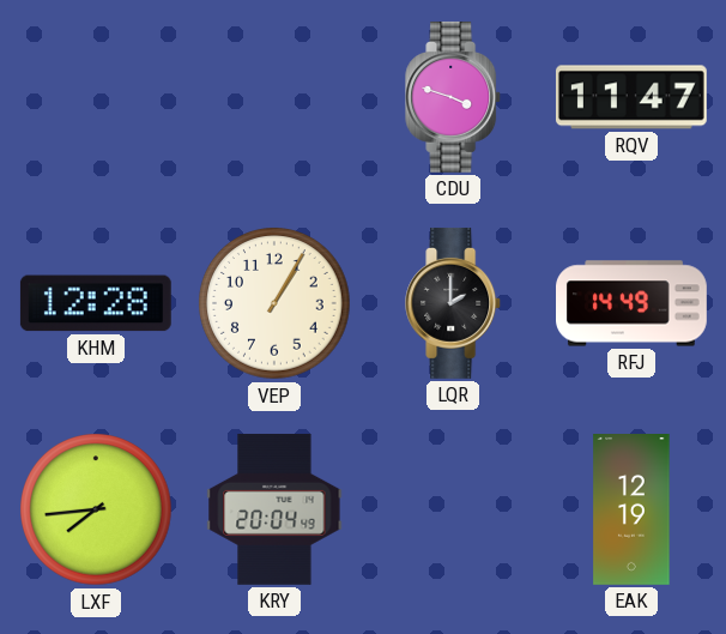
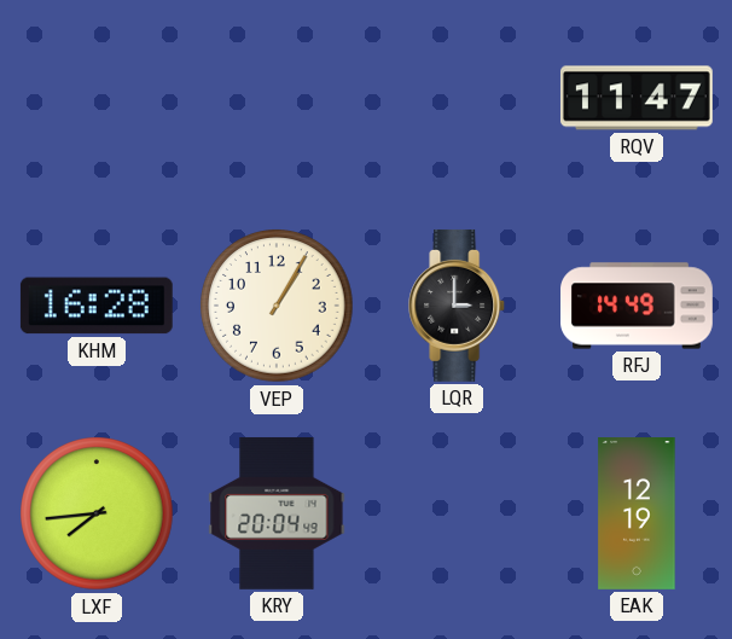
CDU: 3:48 -> none
KHM: 12:28 -> 16:28
LQR: 2:00 -> 3:00
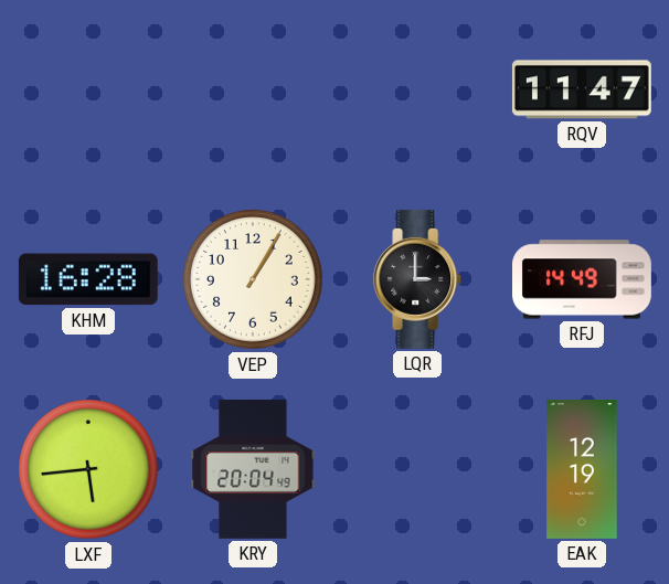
LXF: 7:44 -> 5:44
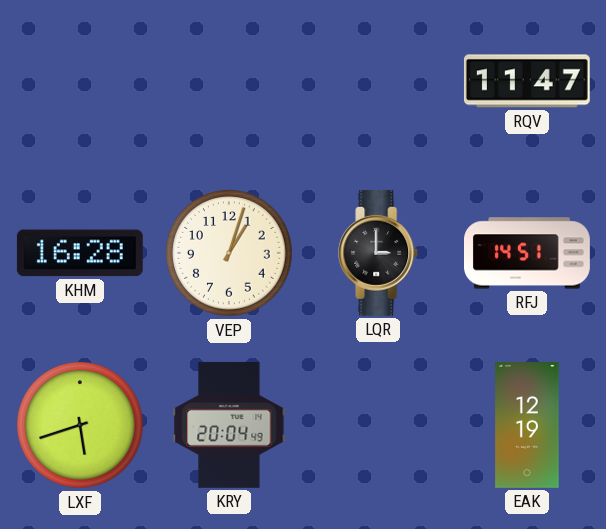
VEP: 1:05 -> 1:03
RFJ: 14:49 -> 14:51
LXF: 5:44 -> 5:42
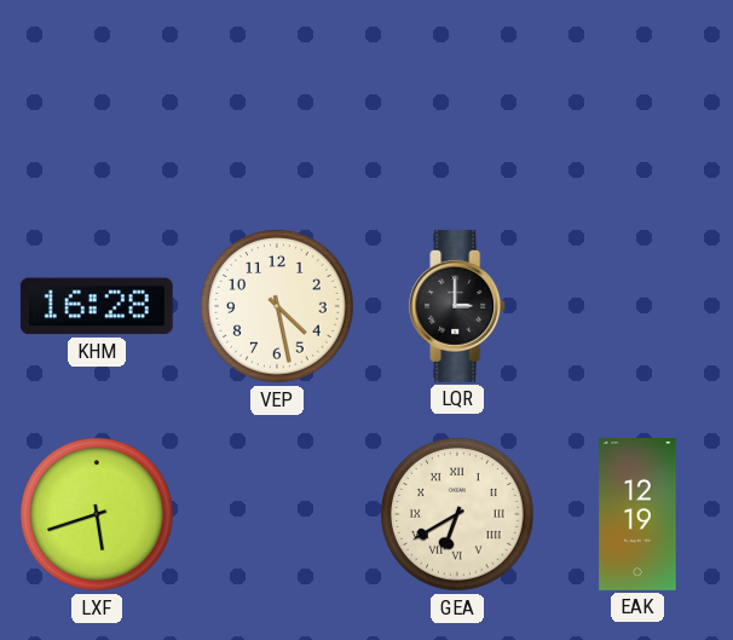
RQV: 11:47 -> none
VEP: 1:03 -> 4:28
RFJ: 14:51 -> none
KRY: 20:04 -> none
GEA: none -> 6:40
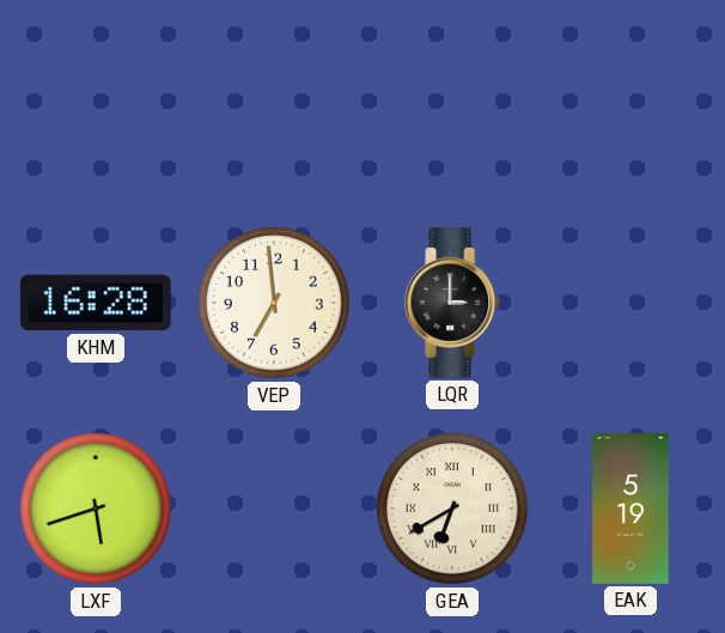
VEP: 4:28 -> 6:59
EAK: 12:19 -> 5:19
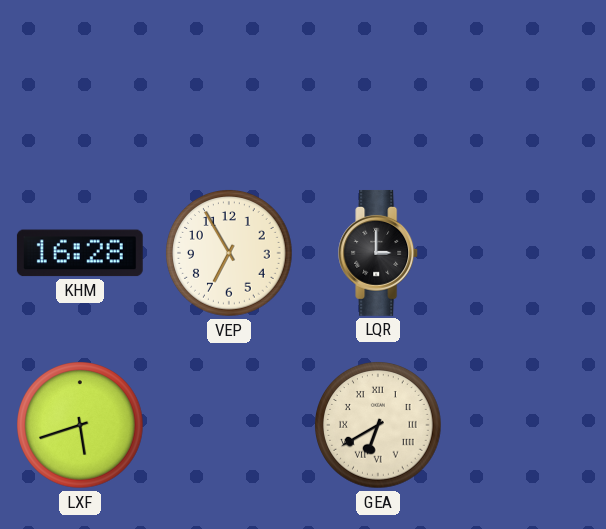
VEP: 6:59 -> 6:55
EAK: 5:19 -> none
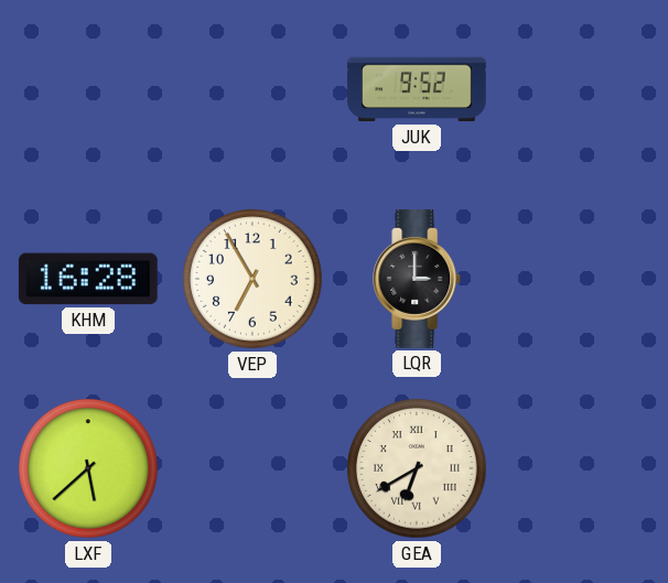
JUK: none -> 9:52
LXF: 5:42 -> 5:38
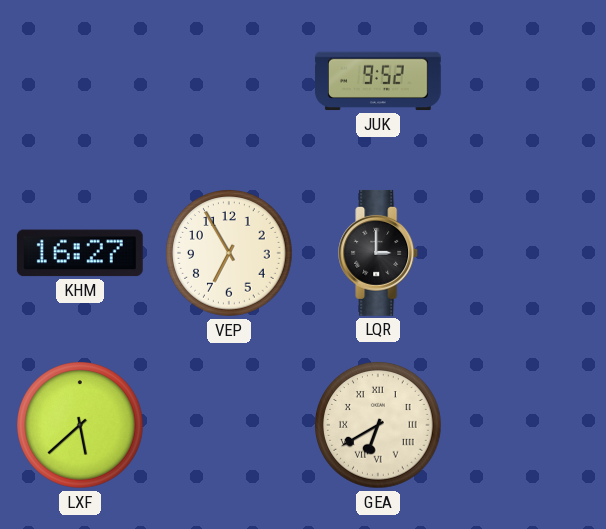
KHM: 16:28 -> 16:27
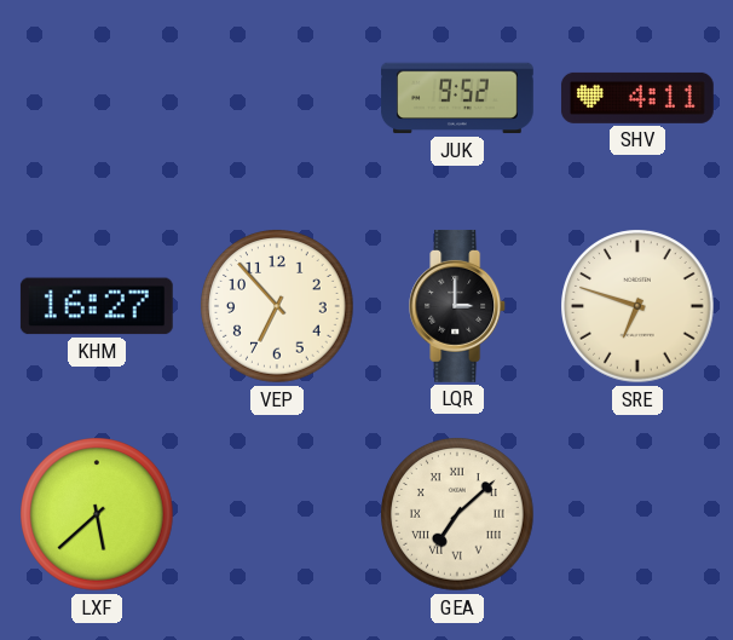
SHV: none -> 4:11
VEP: 6:55 -> 6:53
SRE: none -> 6:48
GEA: 6:40 -> 7:08
